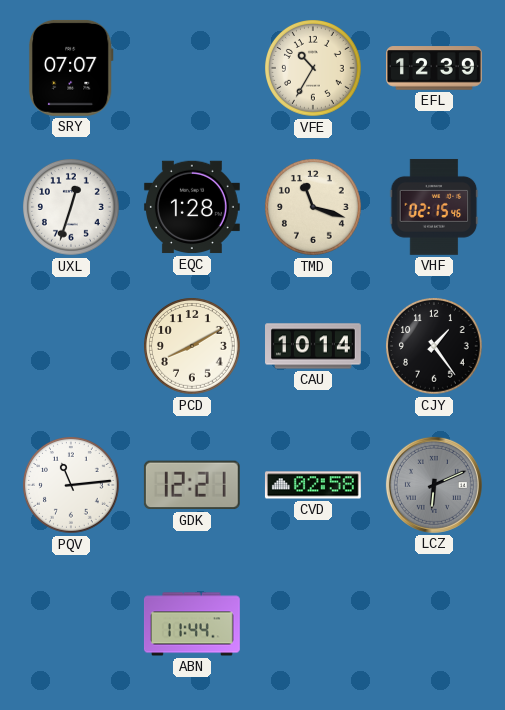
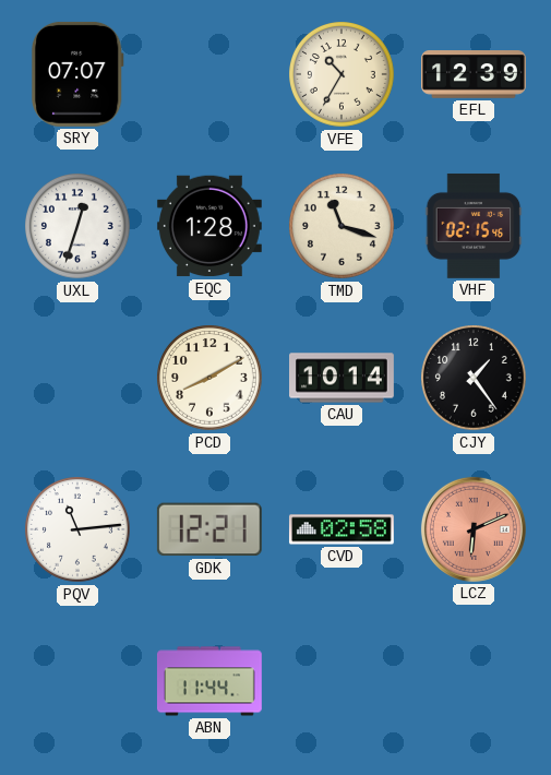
LCZ dial: grey -> salmon
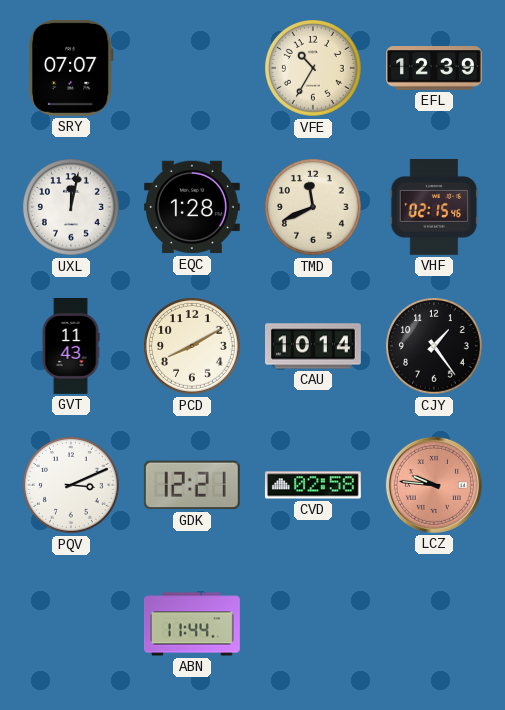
UXL: 12:33 -> 12:02
TMD: 11:18 -> 11:41
GVT: none -> 11:43
PQV: 11:14 -> 3:11
LCZ: 6:11 -> 9:46
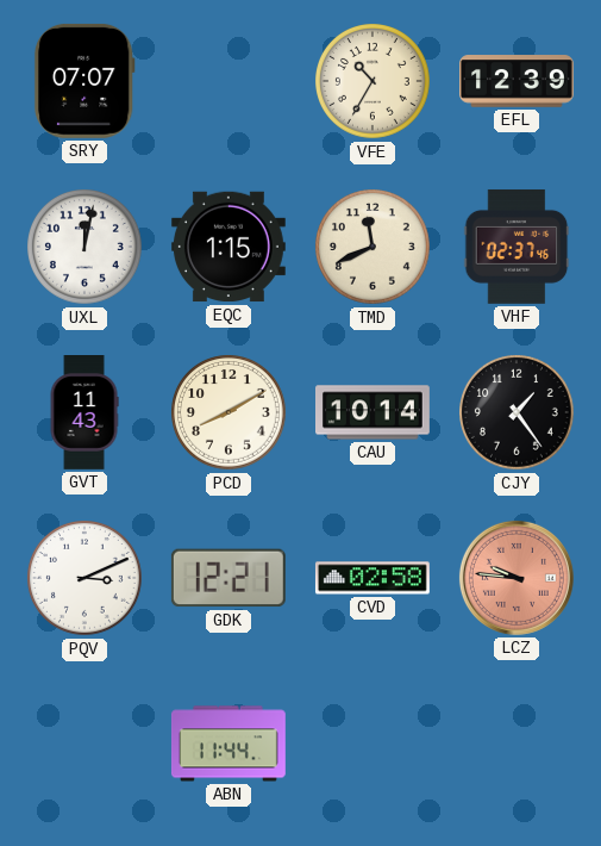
EQC: 1:28 -> 1:15
VHF: 02:15 -> 02:37
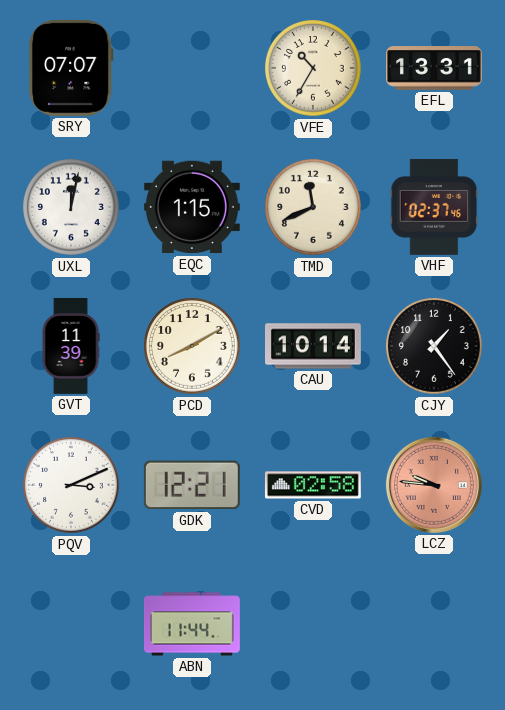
EFL: 12:39 -> 13:31
GVT: 11:43 -> 11:39
